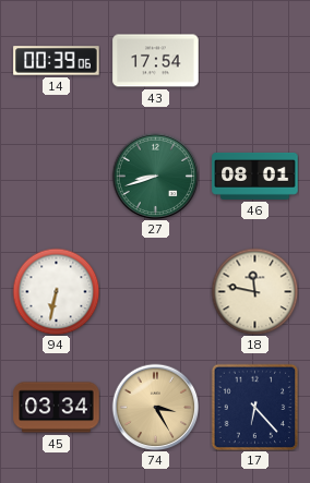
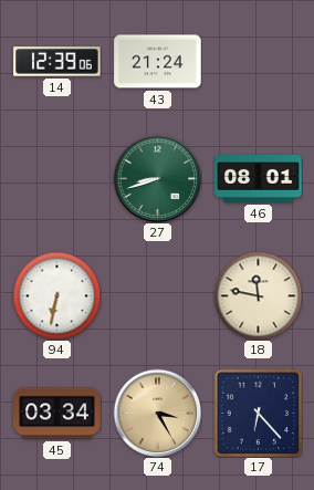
14: 00:39 -> 12:39
43: 17:54 -> 21:24
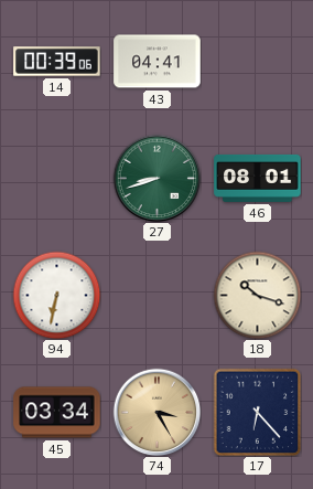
14: 12:39 -> 00:39
43: 21:24 -> 04:41
18: 11:47 -> 10:18
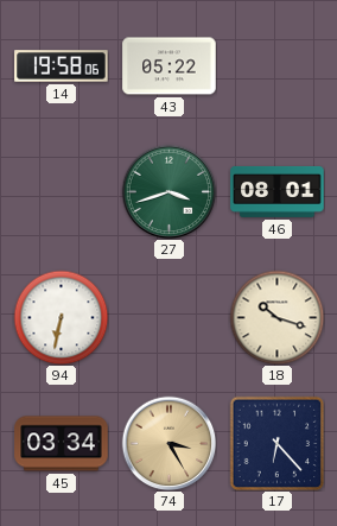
14: 00:39 -> 19:58
43: 04:41 -> 05:22
27: 8:42 -> 3:42
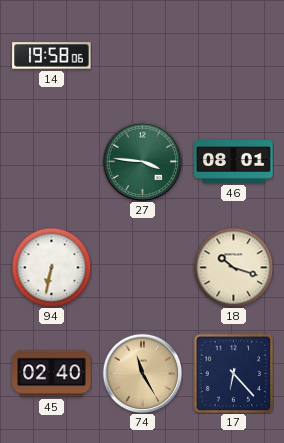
43: 05:22 -> none
27: 3:42 -> 3:46
45: 03:34 -> 02:40
74: 3:25 -> 11:25
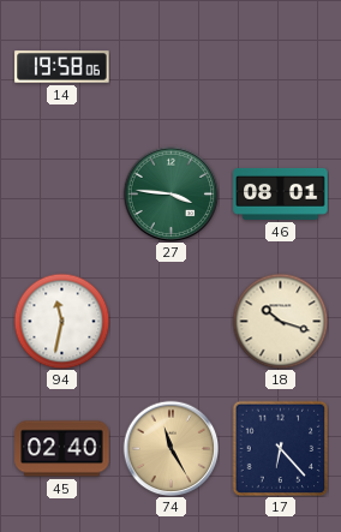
94: 6:32 -> 11:32
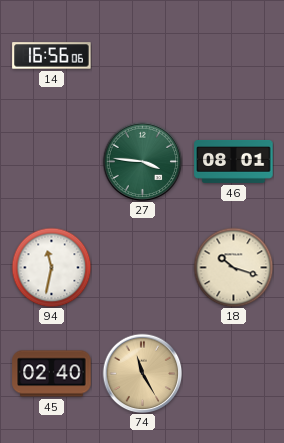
14: 19:58 -> 16:56
17: 6:23 -> none
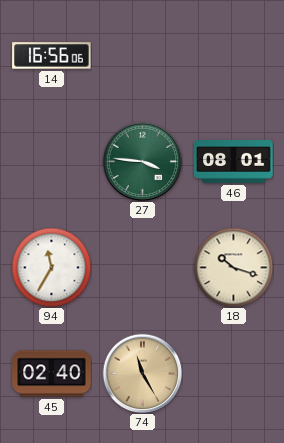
94: 11:32 -> 11:35
